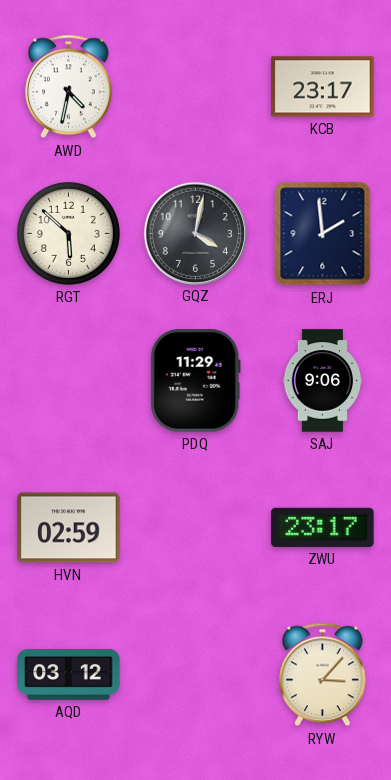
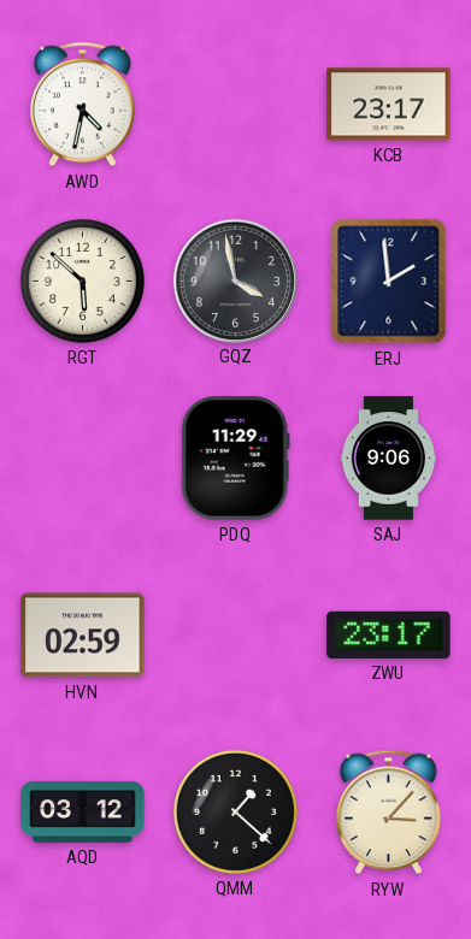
GQZ: 4:02 -> 3:58
QMM: none -> 1:22
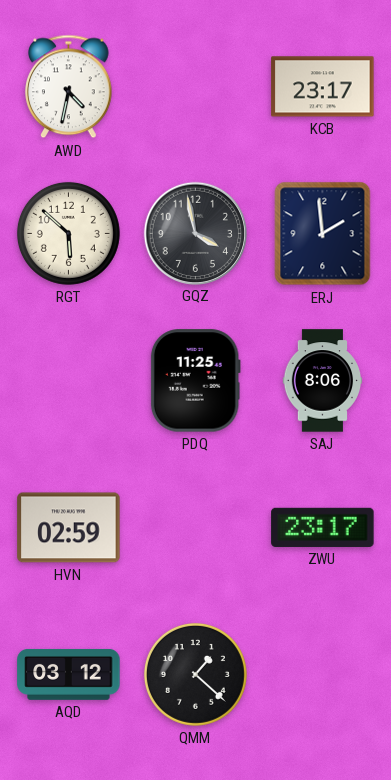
PDQ: 11:29 -> 11:25
SAJ: 9:06 -> 8:06
RYW: 3:07 -> none
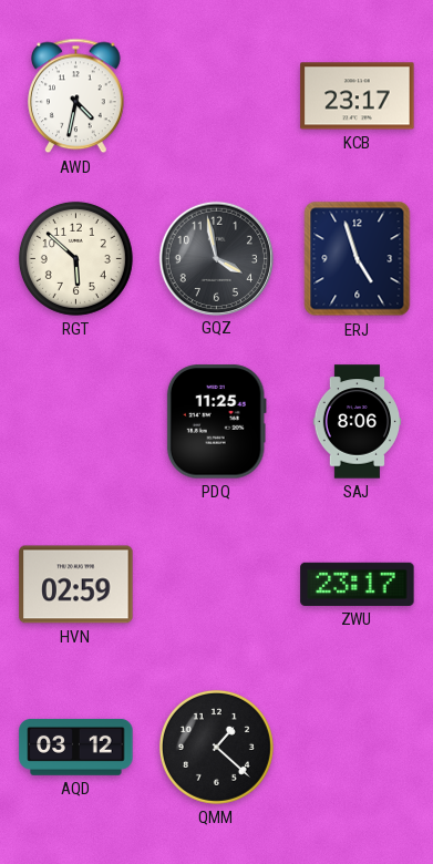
ERJ: 1:59 -> 4:57
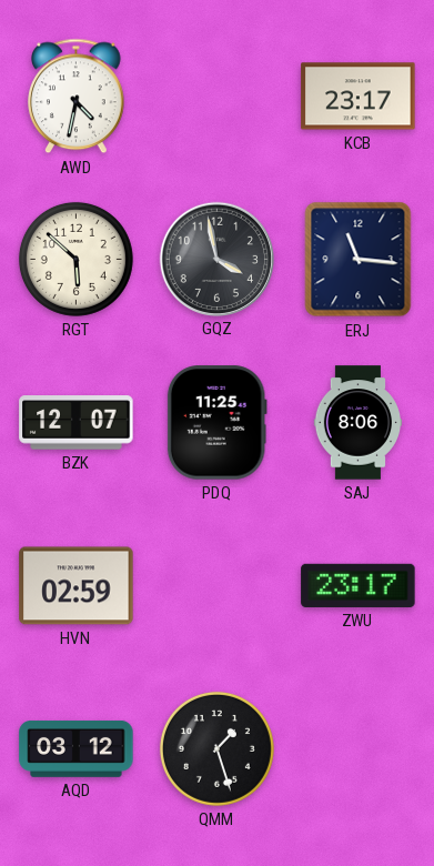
ERJ: 4:57 -> 11:16
BZK: none -> 12:07
QMM: 1:22 -> 1:27
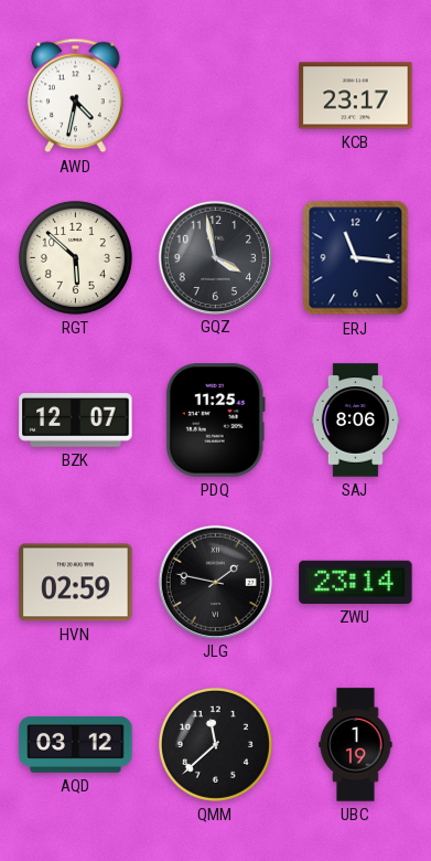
JLG: none -> 1:47
ZWU: 23:17 -> 23:14
QMM: 1:27 -> 11:38
UBC: none -> 1:19
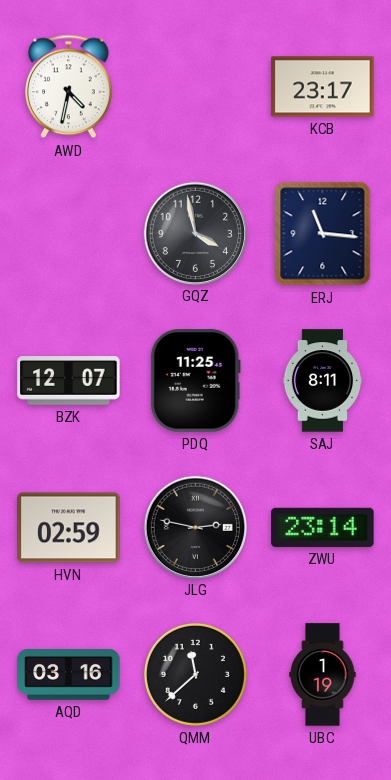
RGT: 5:52 -> none
SAJ: 8:06 -> 8:11
JLG: 1:47 -> 2:47
AQD: 03:12 -> 03:16
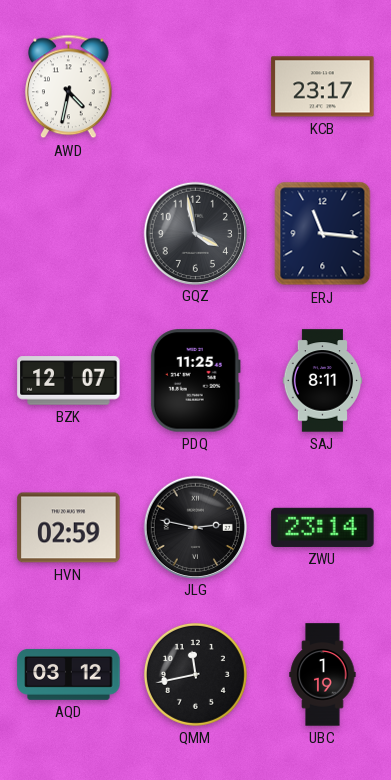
AQD: 03:16 -> 03:12
QMM: 11:38 -> 11:43
